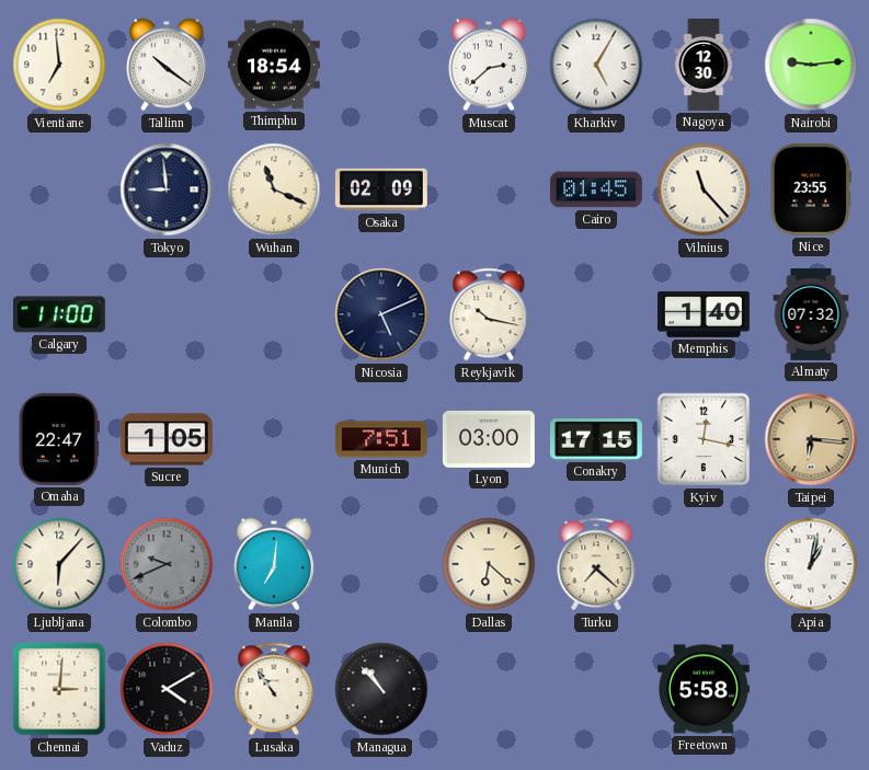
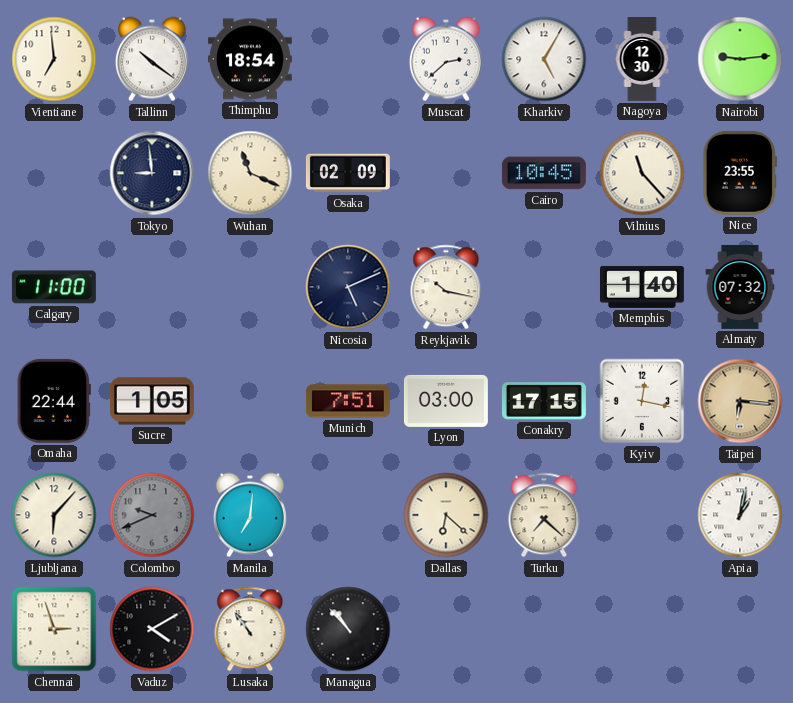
Cairo: 01:45 -> 10:45
Omaha: 22:47 -> 22:44
Chennai: 3:01 -> 2:57
Freetown: 5:58 -> none
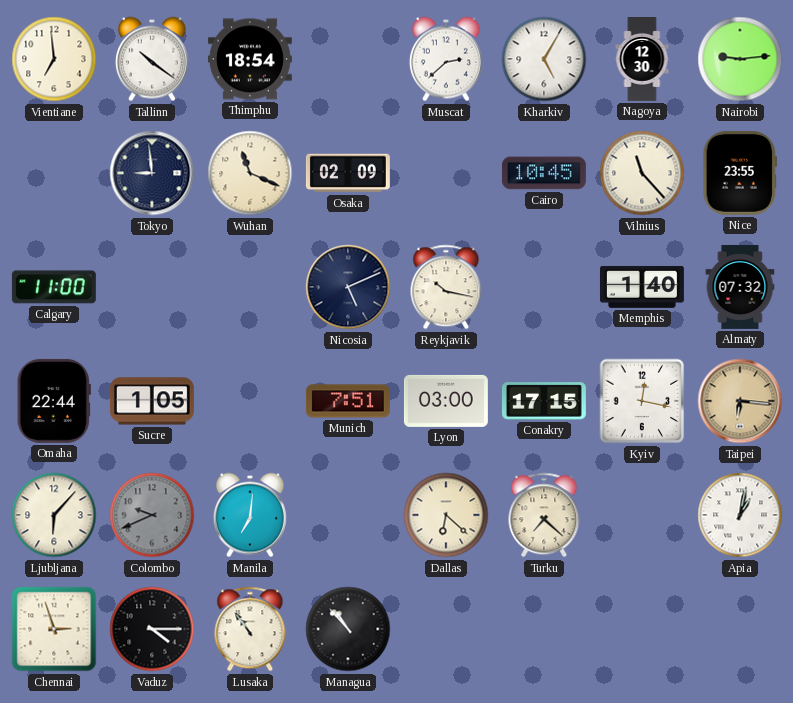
Vaduz: 4:10 -> 4:15
